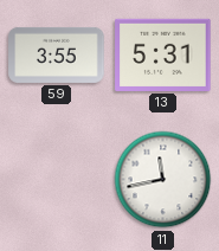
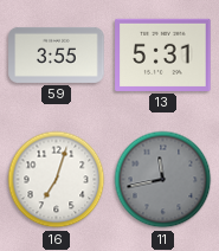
16: none -> 7:03
11 dial: white -> grey
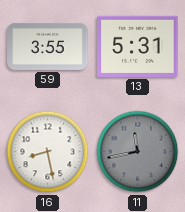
16: 7:03 -> 8:28
